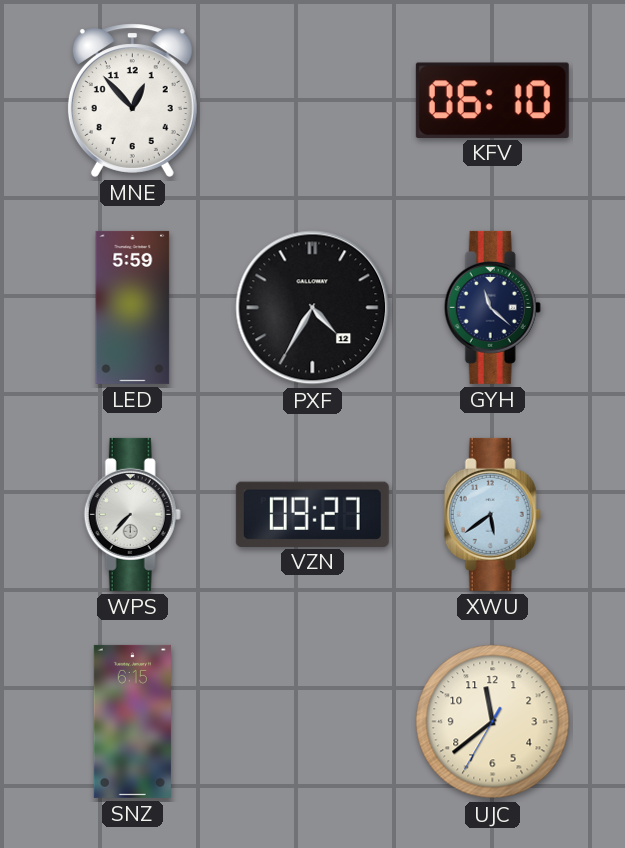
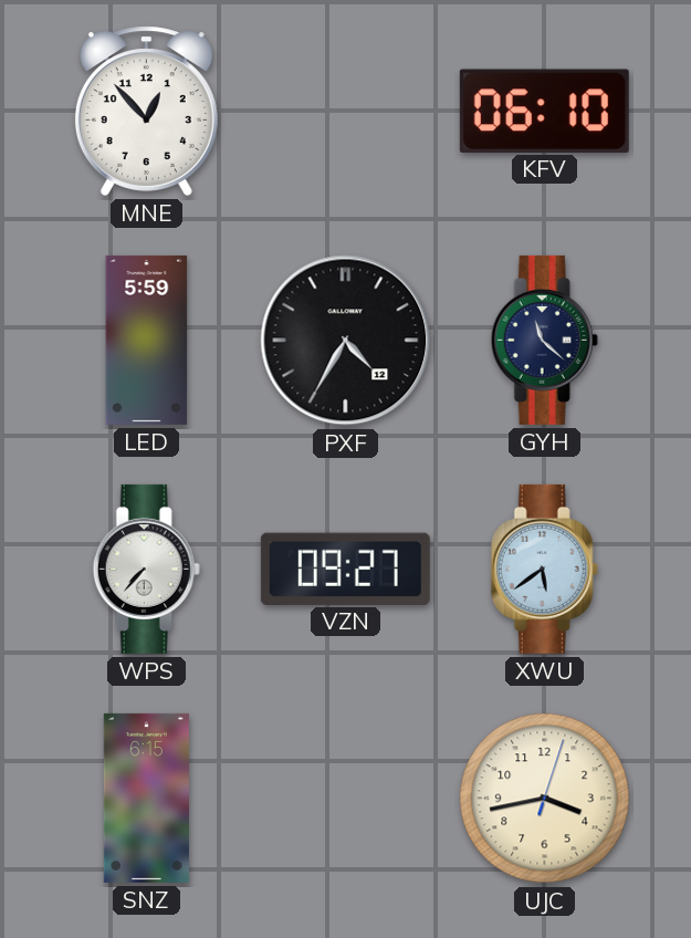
UJC: 11:38 -> 3:43
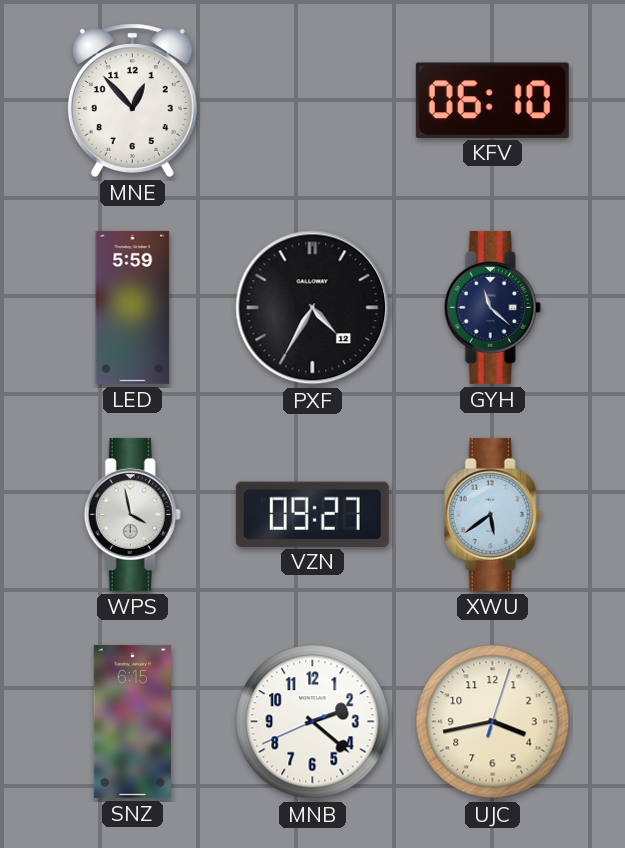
WPS: 7:37 -> 3:58
MNB: none -> 2:21
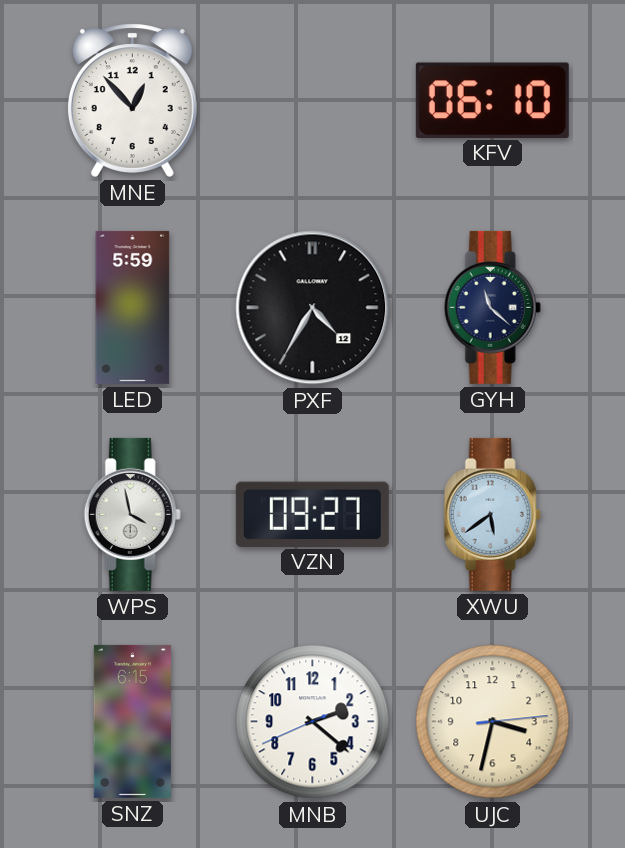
UJC: 3:43 -> 3:32
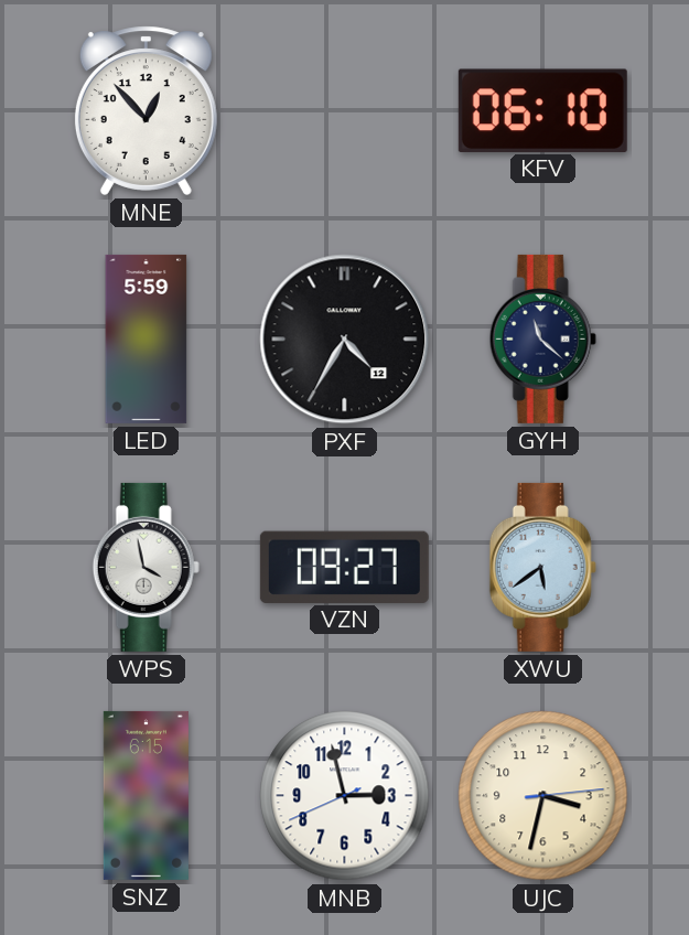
MNB: 2:21 -> 2:57
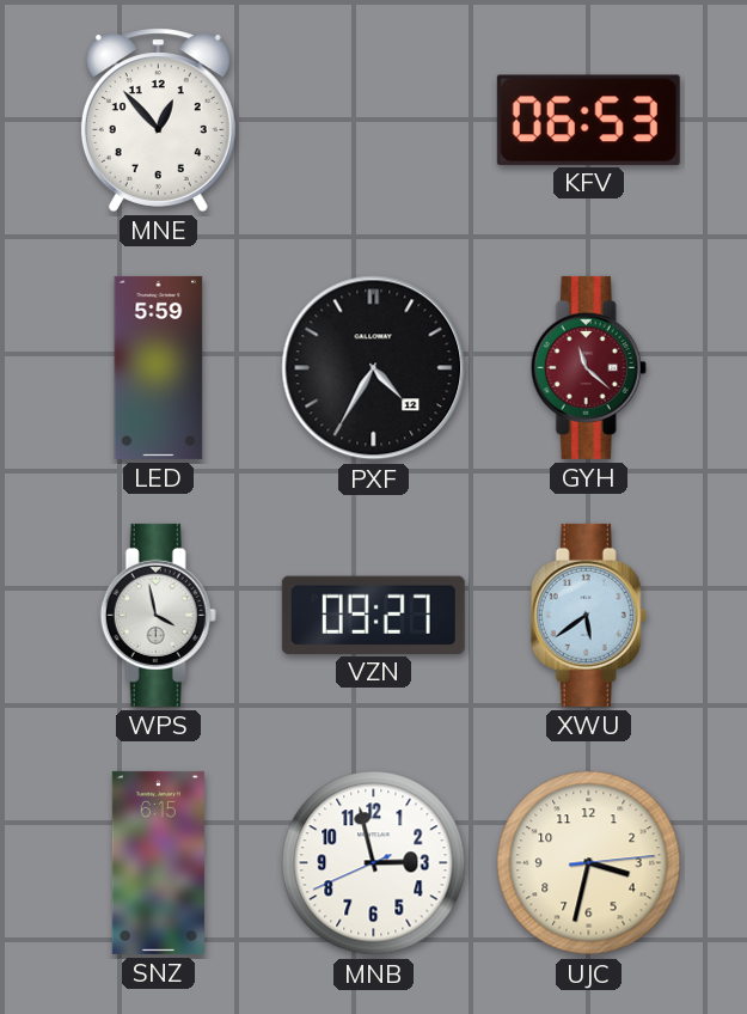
KFV: 06:10 -> 06:53
GYH dial: navy -> burgundy
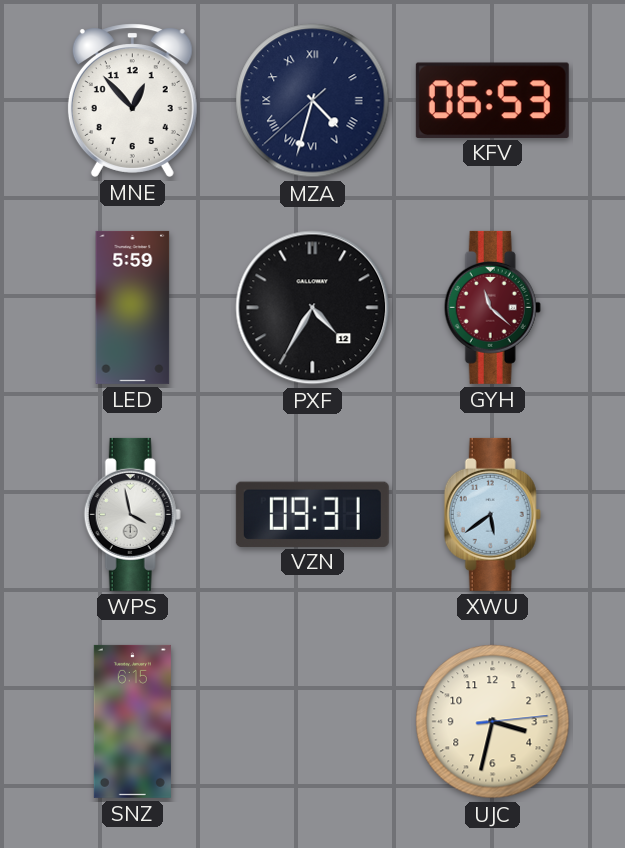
MZA: none -> 4:32
VZN: 09:27 -> 09:31
MNB: 2:57 -> none
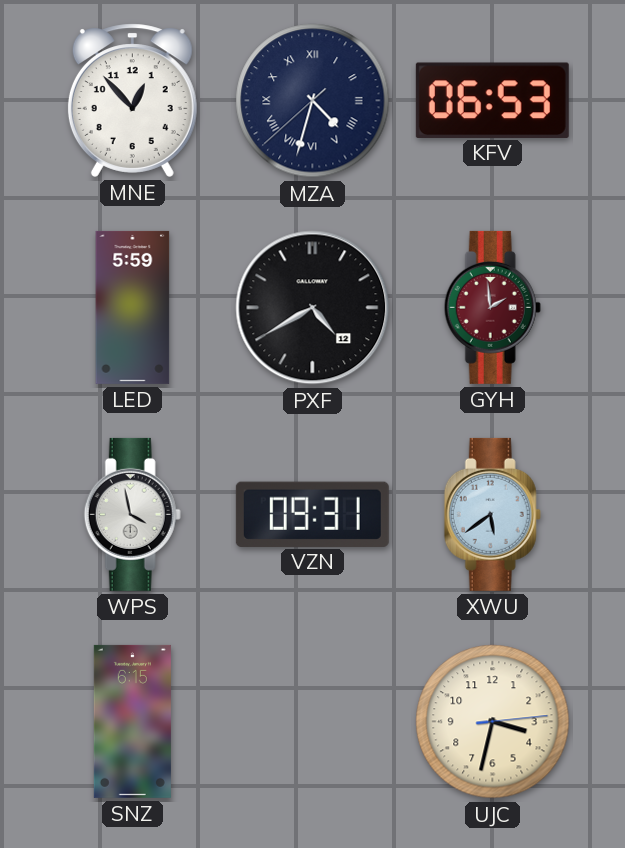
PXF: 4:35 -> 4:40
GYH: 11:22 -> 1:59
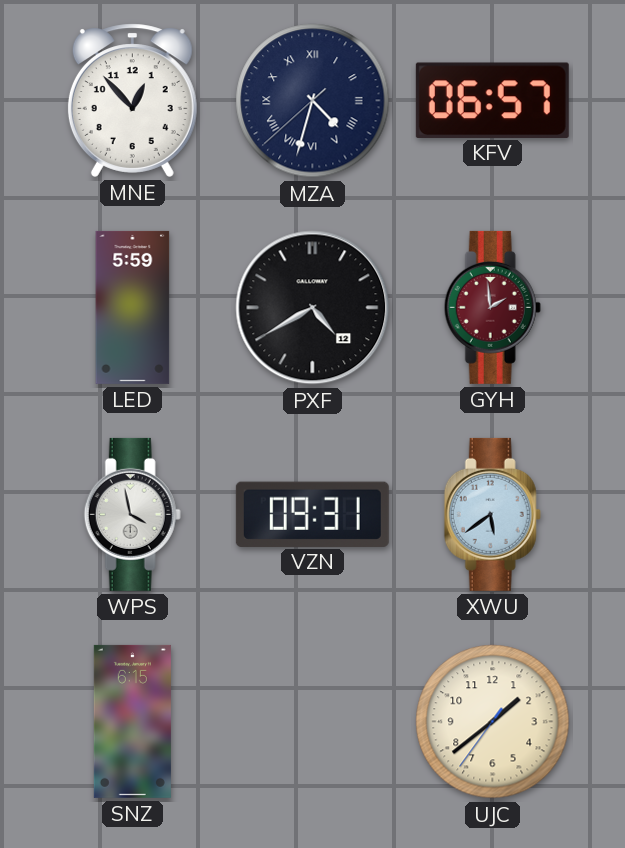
KFV: 06:53 -> 06:57
UJC: 3:32 -> 1:38
